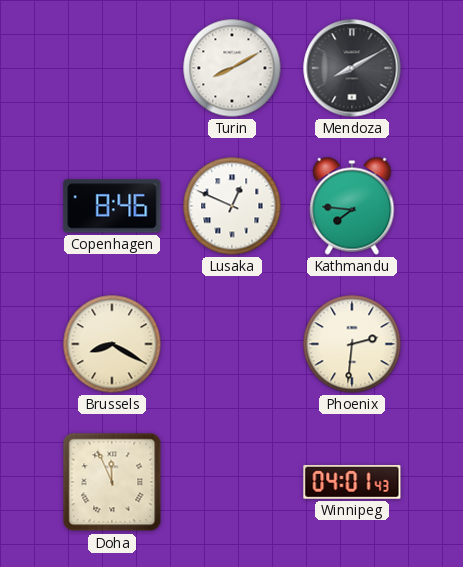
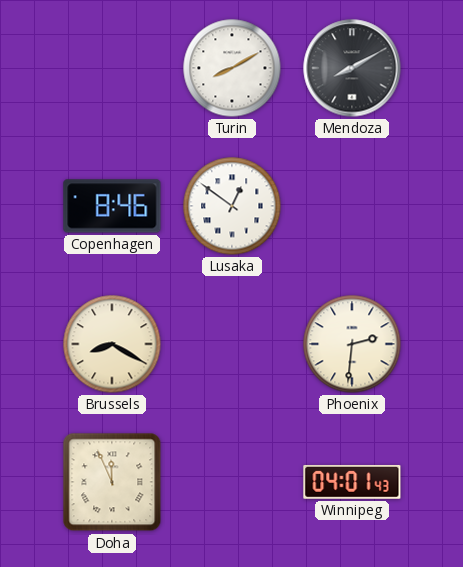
Lusaka: 12:49 -> 12:51
Kathmandu: 7:46 -> none
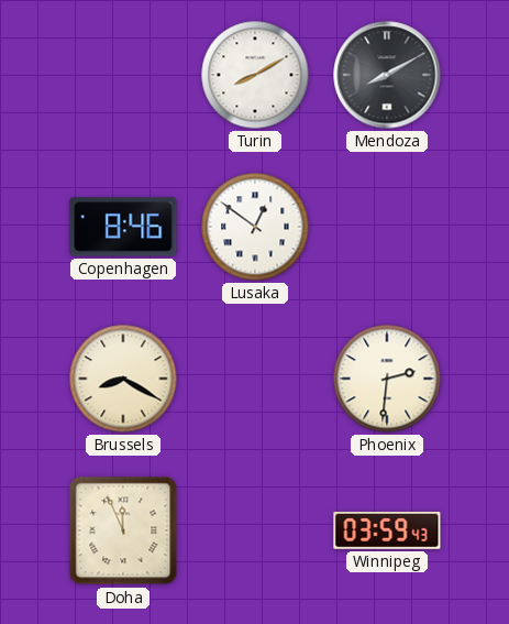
Winnipeg: 04:01 -> 03:59
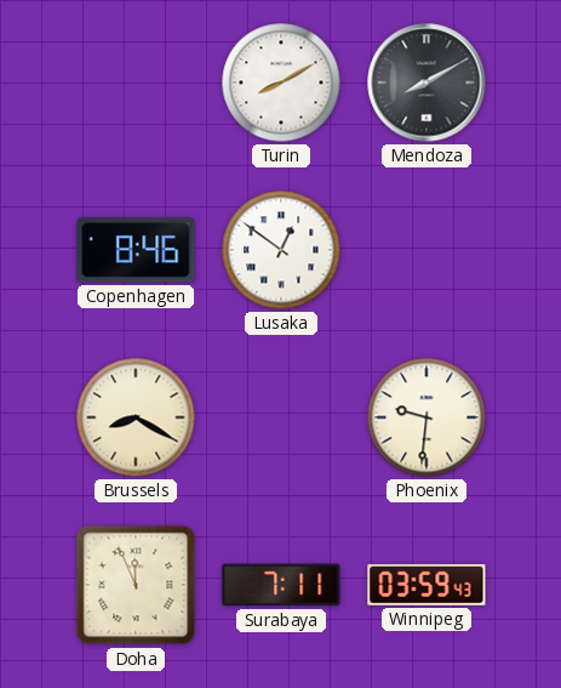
Phoenix: 2:31 -> 9:31
Surabaya: none -> 7:11
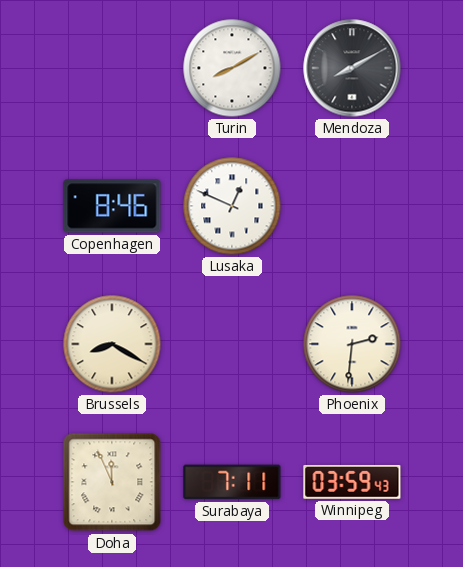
Lusaka: 12:51 -> 12:49
Phoenix: 9:31 -> 2:31
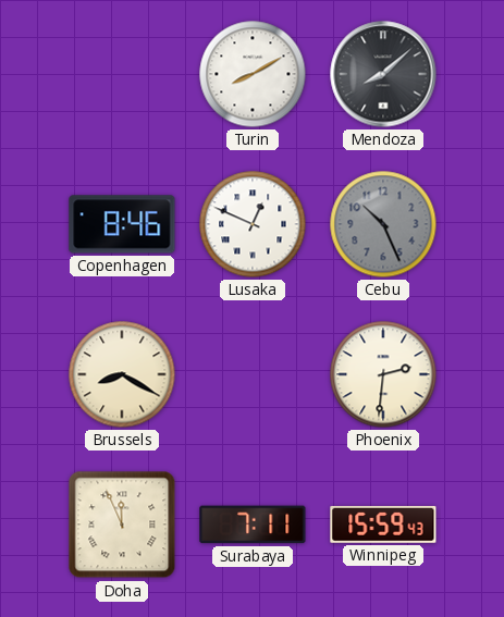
Mendoza: 8:10 -> 8:08
Cebu: none -> 10:26
Winnipeg: 03:59 -> 15:59
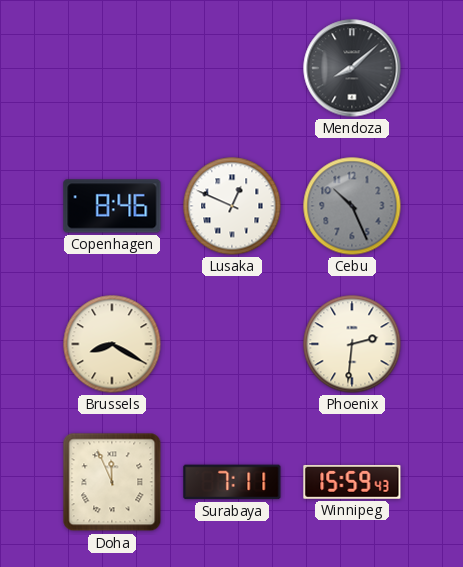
Turin: 8:10 -> none
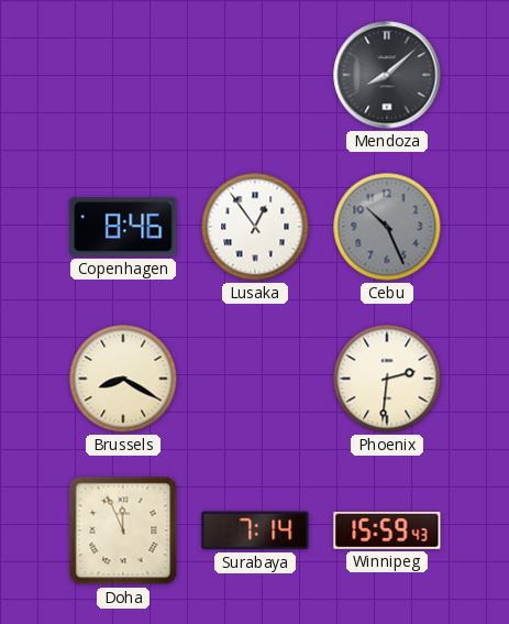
Lusaka: 12:49 -> 12:54
Surabaya: 7:11 -> 7:14
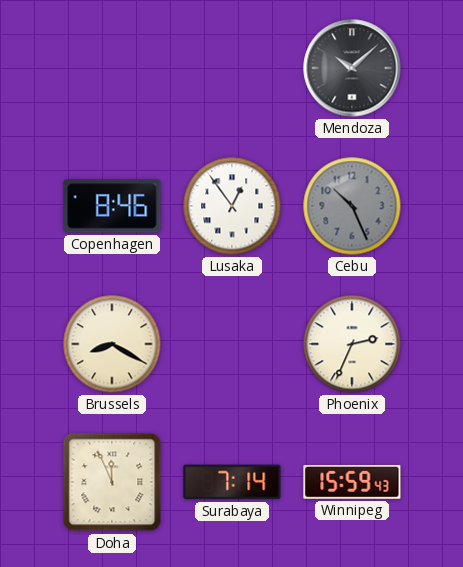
Mendoza: 8:08 -> 10:08
Phoenix: 2:31 -> 2:34
